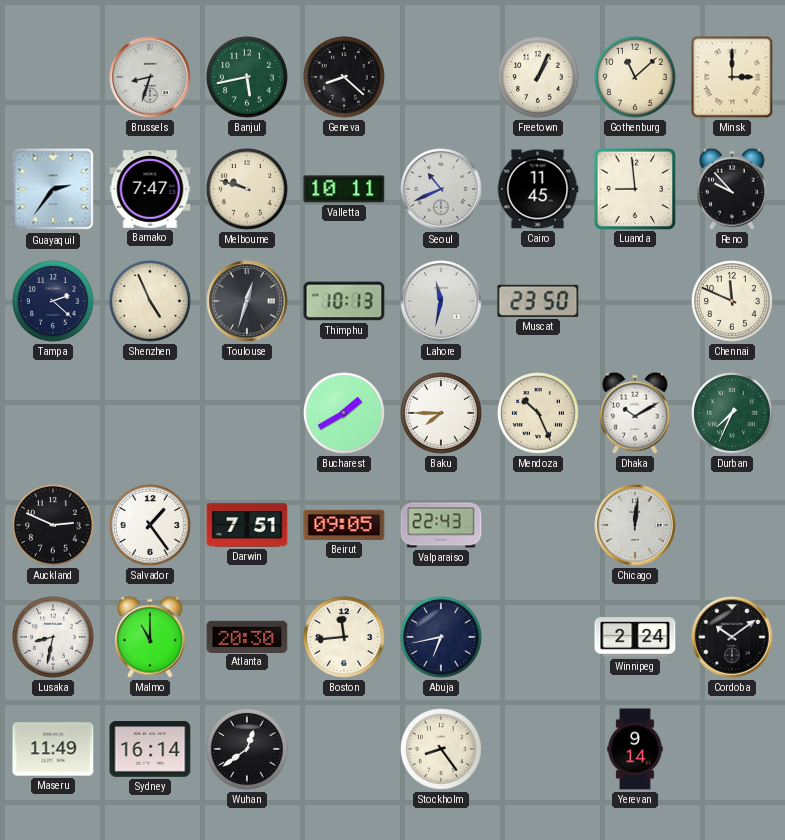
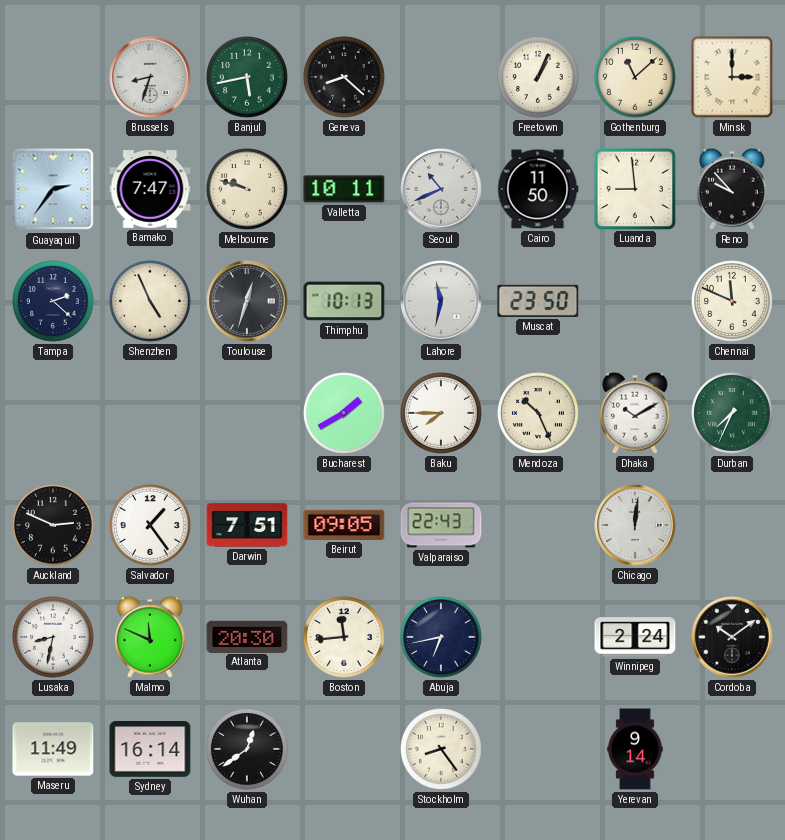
Cairo: 11:45 -> 11:50
Malmo: 11:00 -> 11:49
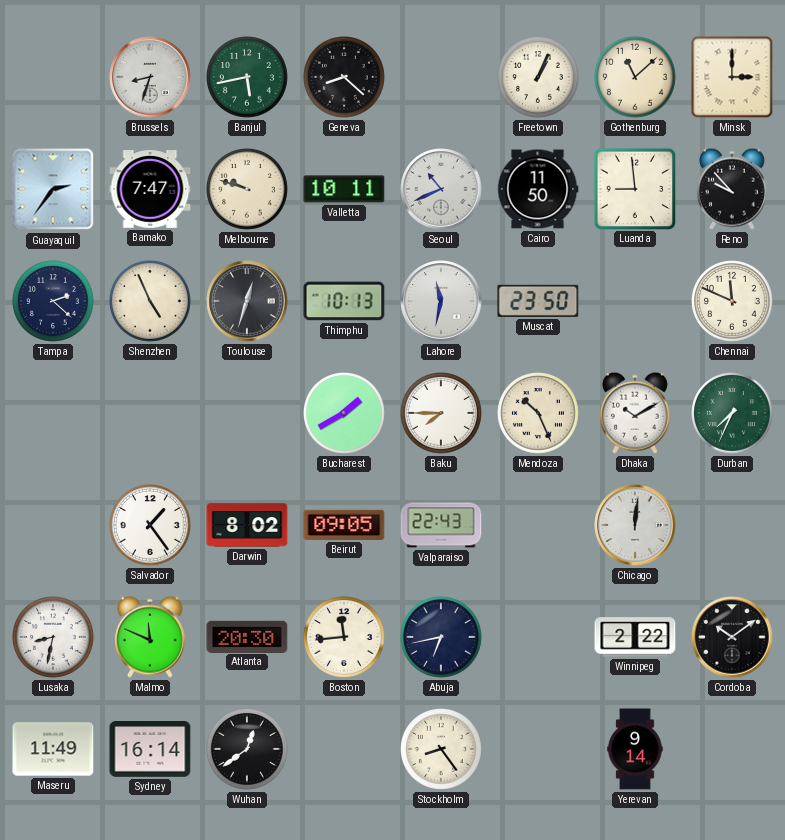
Auckland: 2:49 -> none
Darwin: 7:51 -> 8:02
Winnipeg: 2:24 -> 2:22
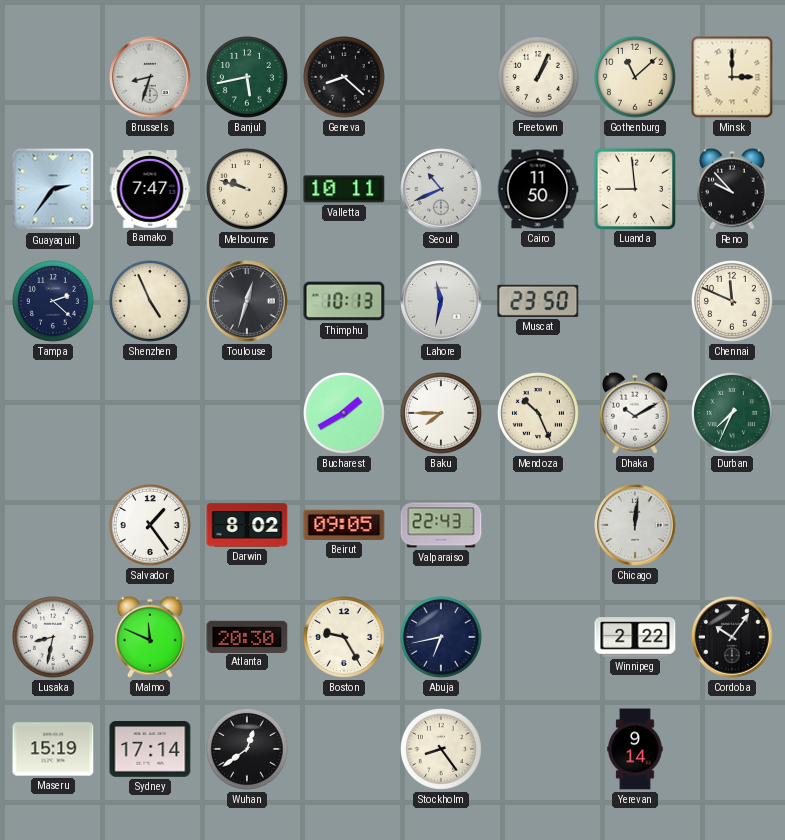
Boston: 11:44 -> 9:25
Cordoba: 10:09 -> 10:06
Maseru: 11:49 -> 15:19
Sydney: 16:14 -> 17:14
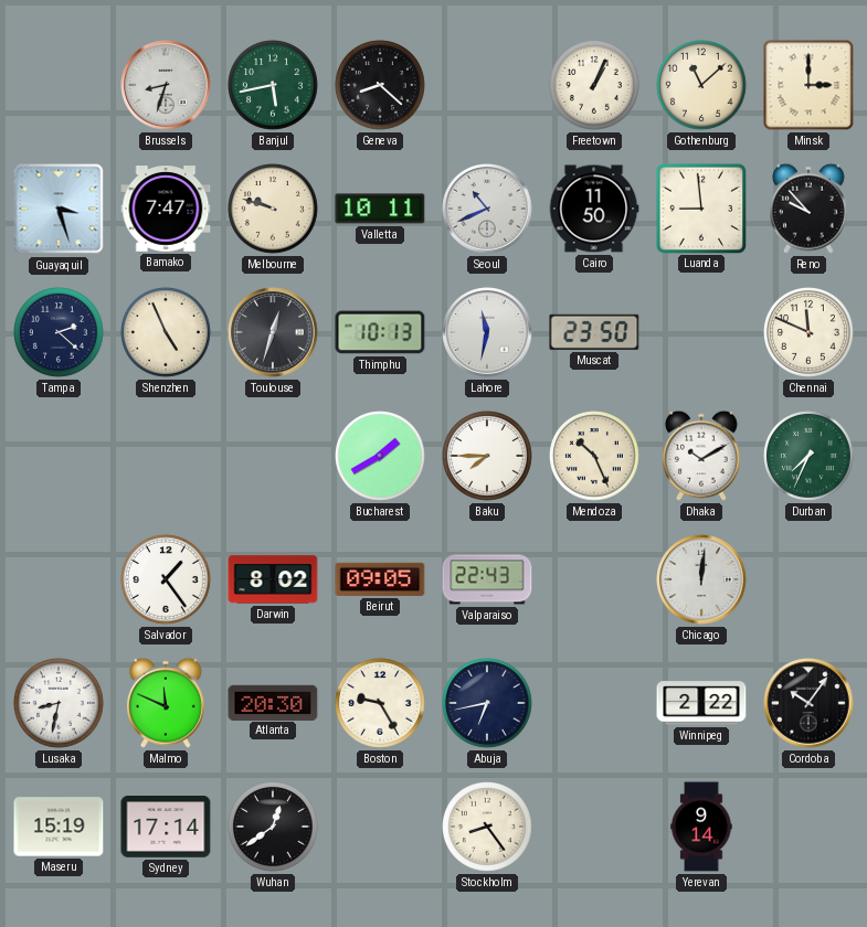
Guayaquil: 2:36 -> 3:27
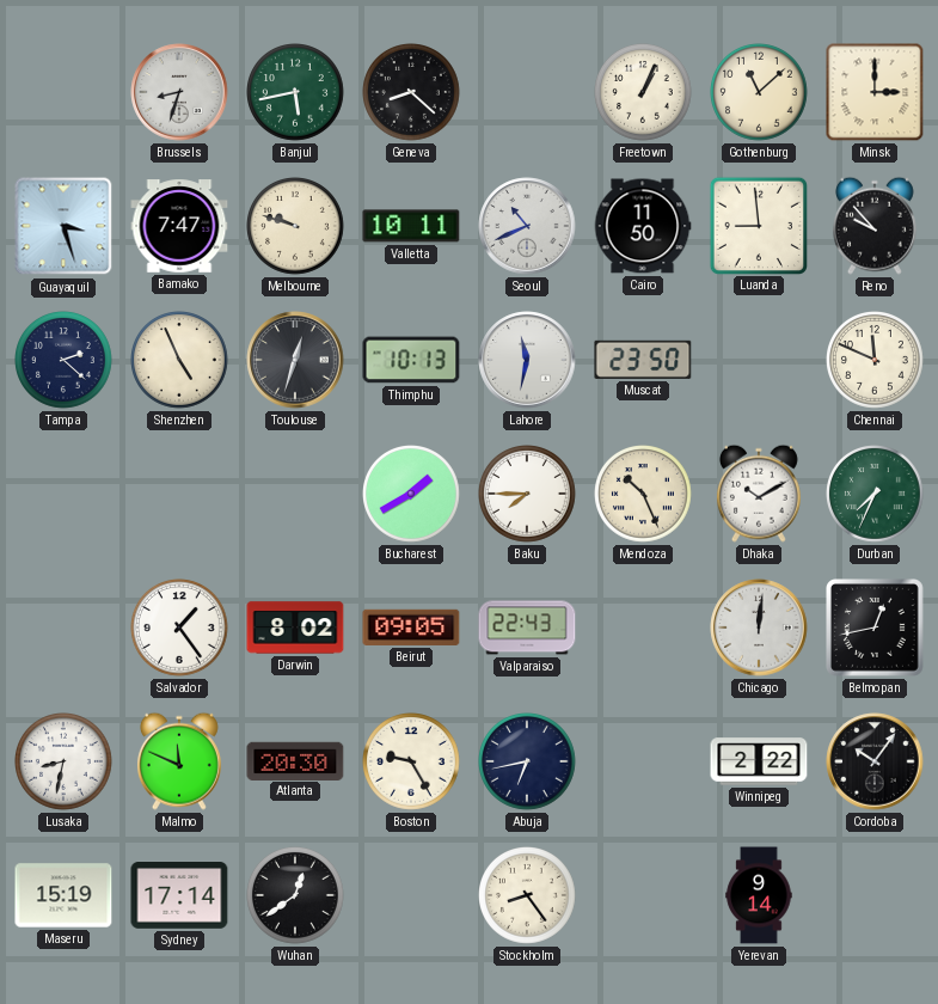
Belmopan: none -> 12:43
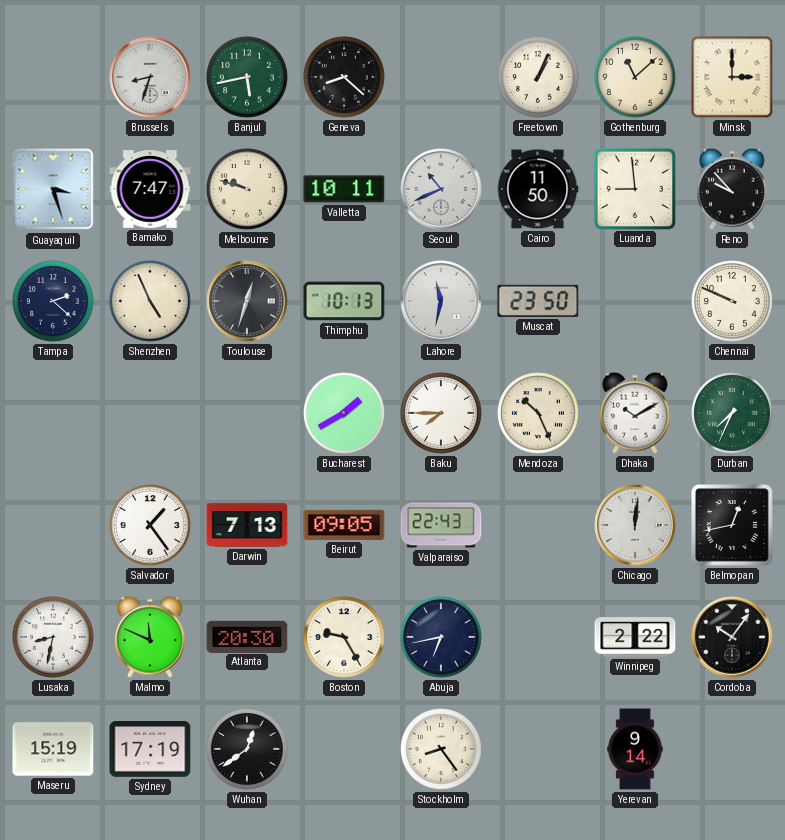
Chennai: 11:49 -> 9:49
Darwin: 8:02 -> 7:13
Sydney: 17:14 -> 17:19
